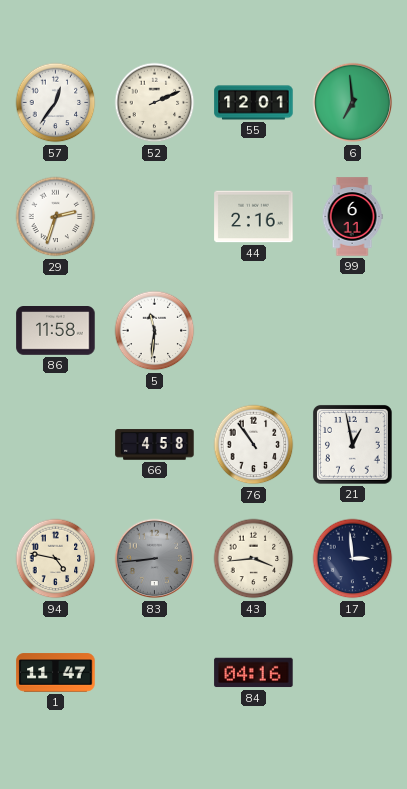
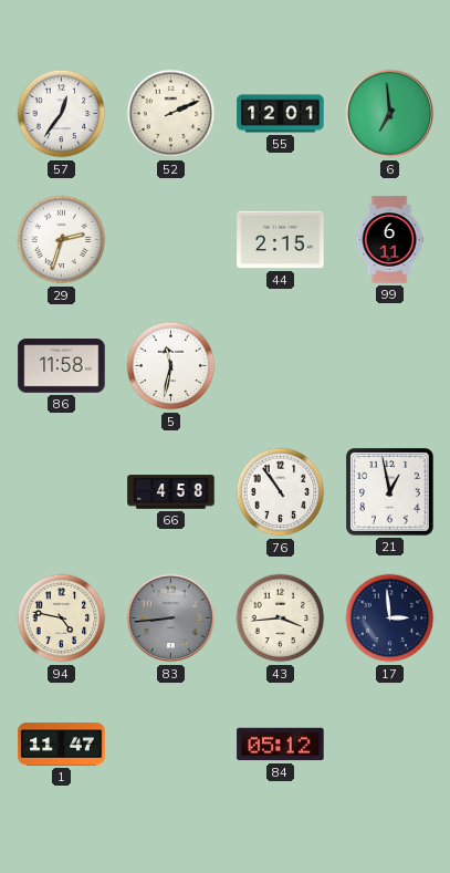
44: 2:16 -> 2:15
5: 11:31 -> 11:32
84: 04:16 -> 05:12
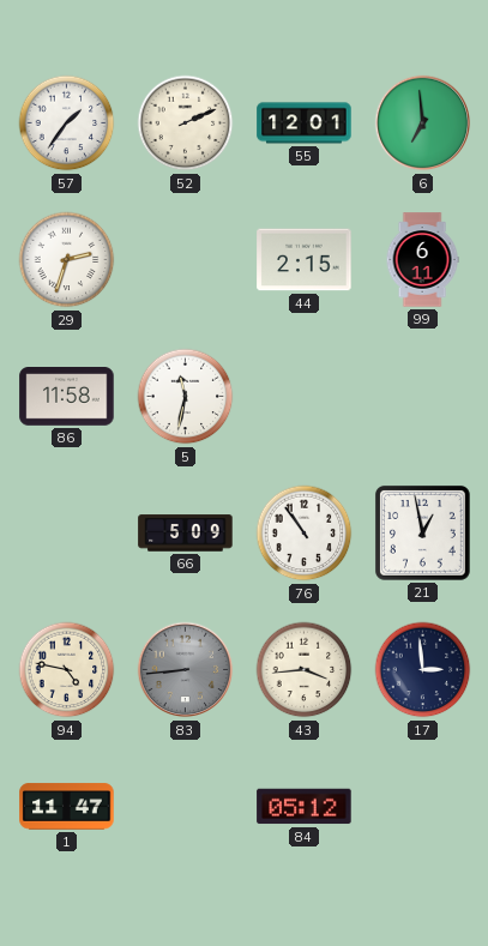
57: 12:36 -> 1:36
66: 4:58 -> 5:09
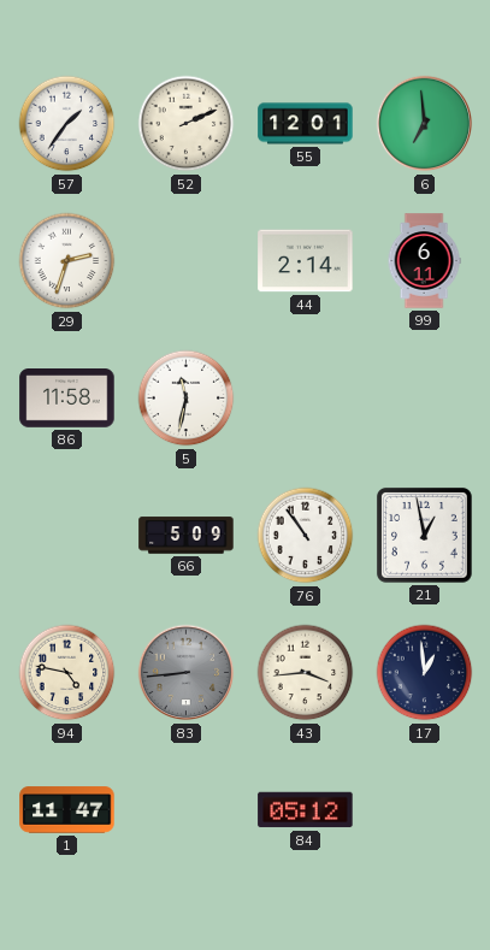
44: 2:15 -> 2:14
17: 2:59 -> 12:59
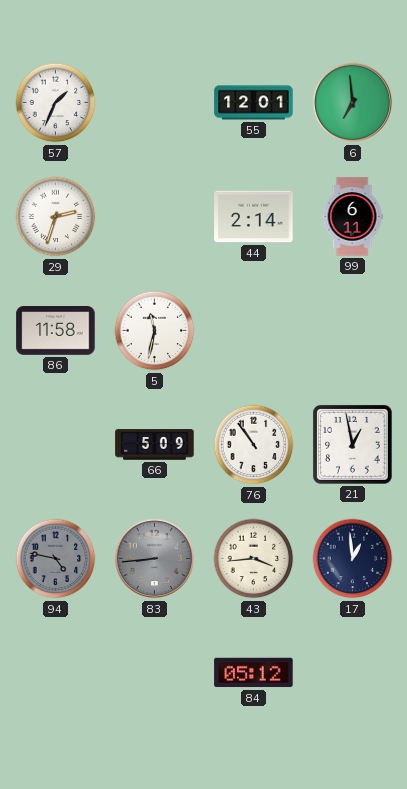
57: 1:36 -> 1:34
52: 2:11 -> none
94 dial: cream -> grey
1: 11:47 -> none
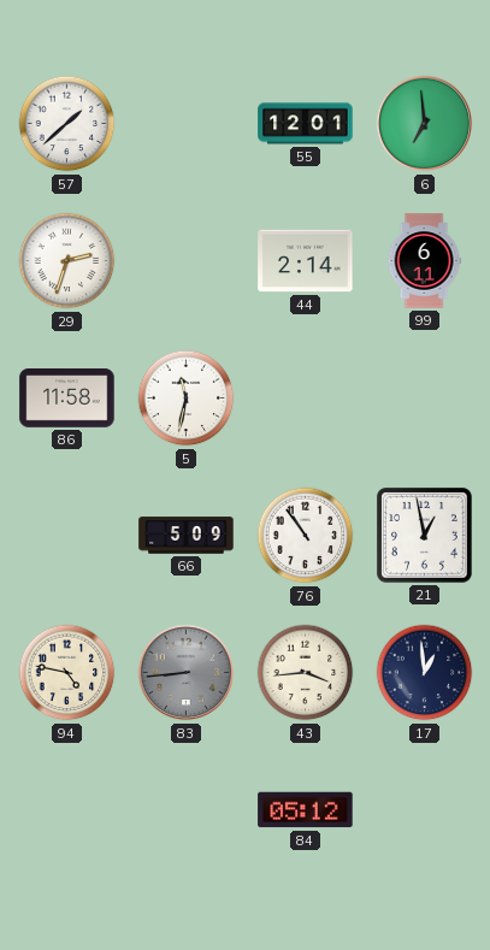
57: 1:34 -> 1:38
94 dial: grey -> cream
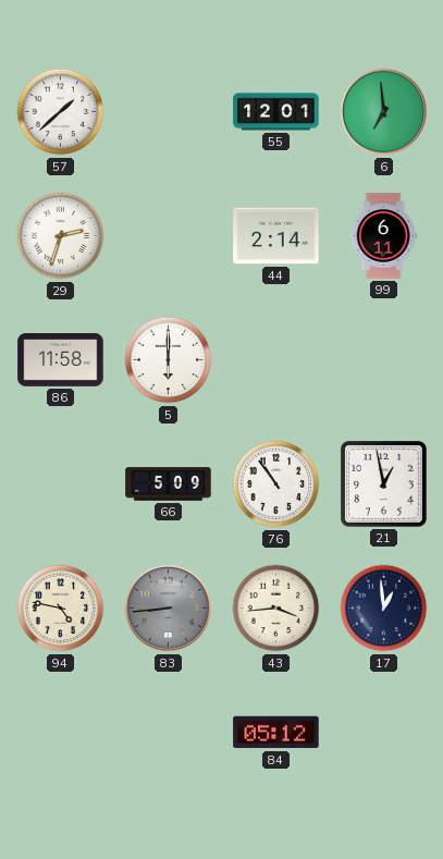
5: 11:32 -> 6:00
